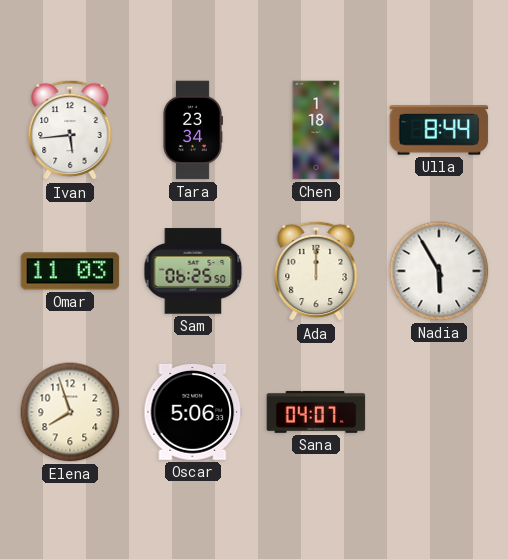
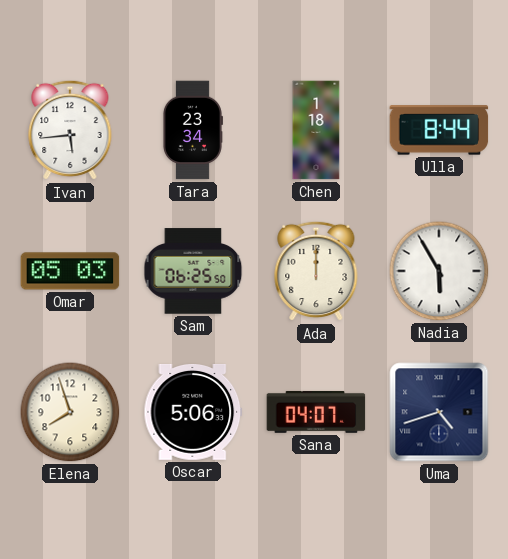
Omar: 11:03 -> 05:03
Uma: none -> 4:42
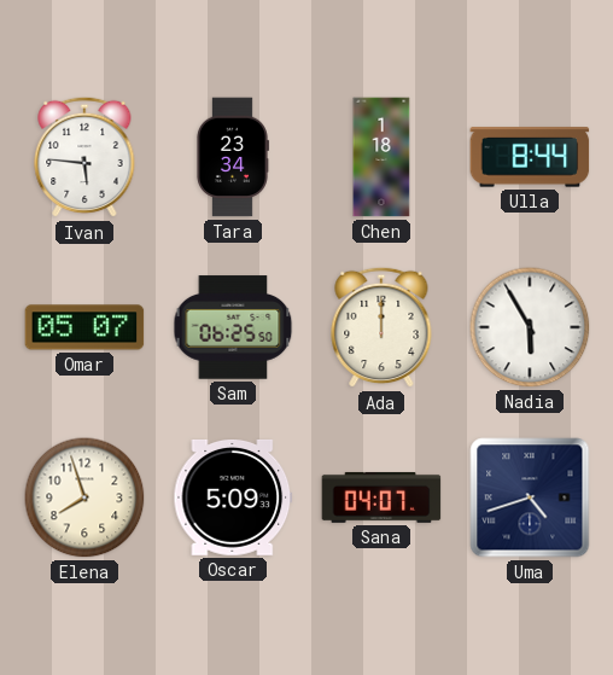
Ivan: 5:44 -> 5:46
Omar: 05:03 -> 05:07
Oscar: 5:06 -> 5:09
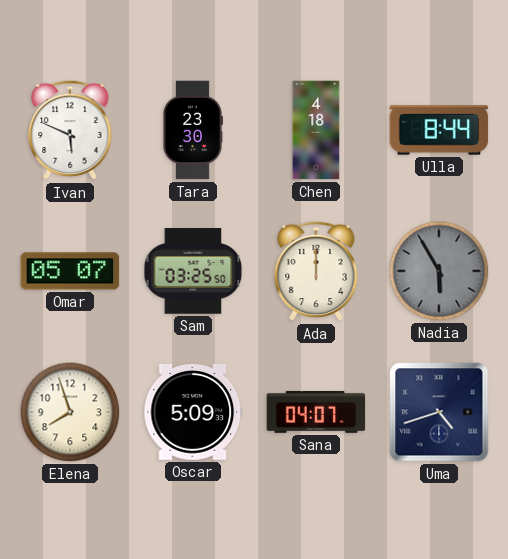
Ivan: 5:46 -> 5:49
Tara: 23:34 -> 23:30
Chen: 1:18 -> 4:18
Sam: 06:25 -> 03:25
Nadia dial: white -> grey
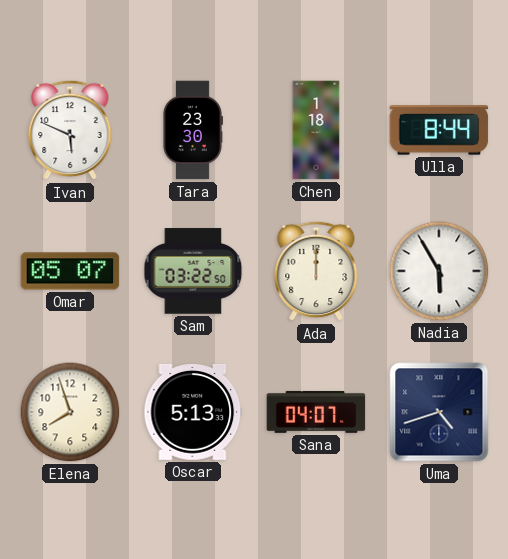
Chen: 4:18 -> 1:18
Sam: 03:25 -> 03:22
Nadia dial: grey -> white
Oscar: 5:09 -> 5:13
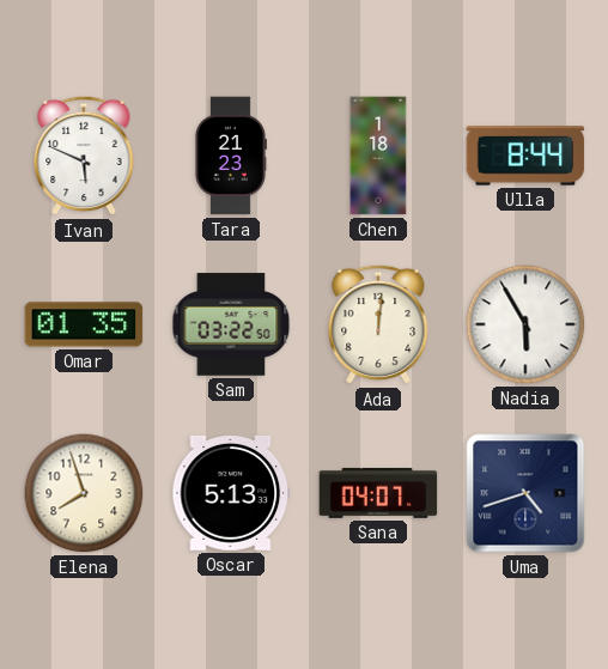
Tara: 23:30 -> 21:23
Omar: 05:07 -> 01:35
Ada: 12:00 -> 12:01
